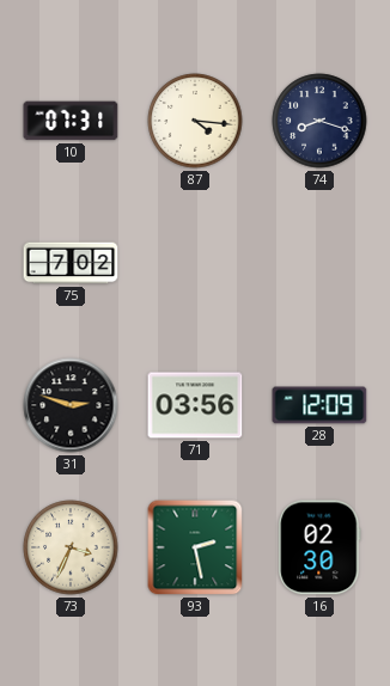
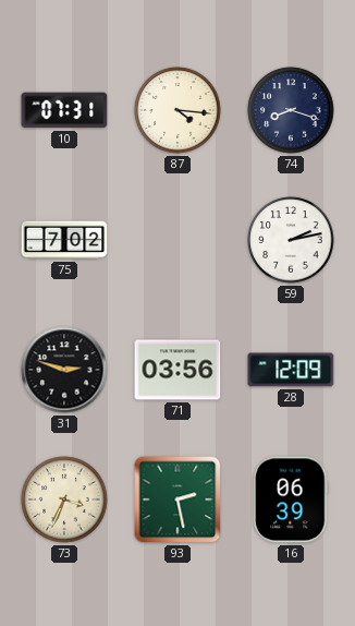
59: none -> 2:13
16: 02:30 -> 06:39
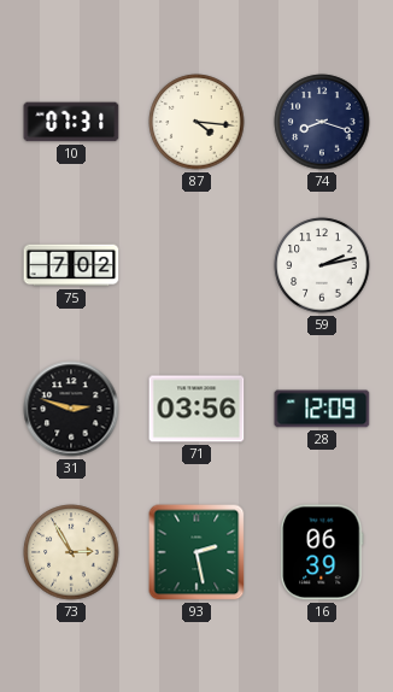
73: 3:34 -> 2:55
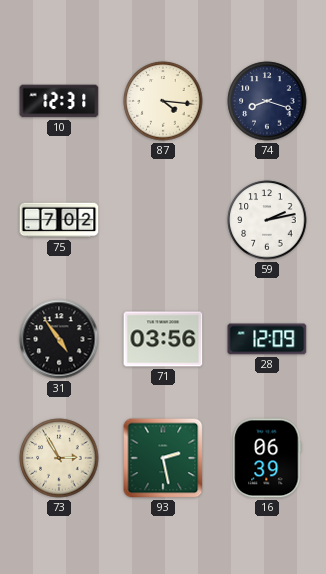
10: 07:31 -> 12:31
31: 2:48 -> 4:54
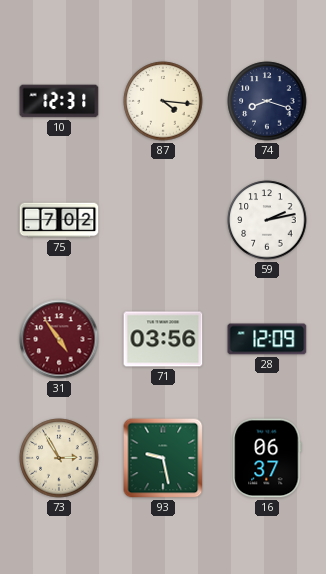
31 dial: black -> burgundy
93: 2:28 -> 9:28
16: 06:39 -> 06:37
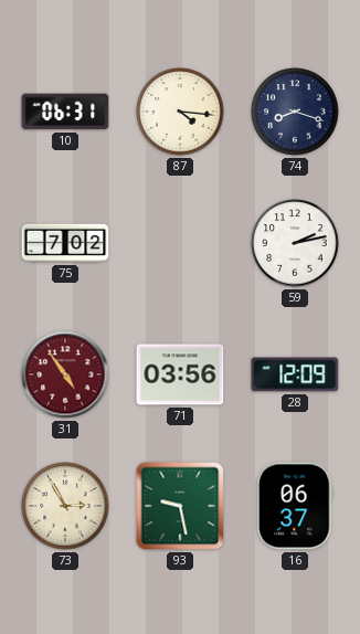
10: 12:31 -> 06:31
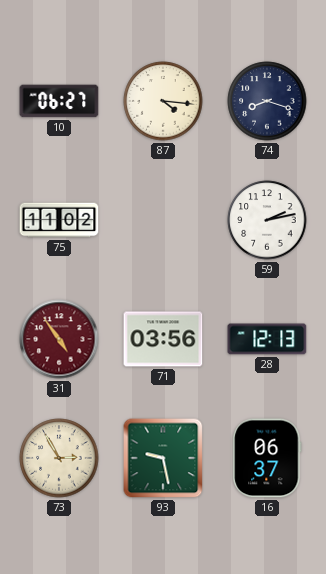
10: 06:31 -> 06:27
75: 7:02 -> 11:02
28: 12:09 -> 12:13
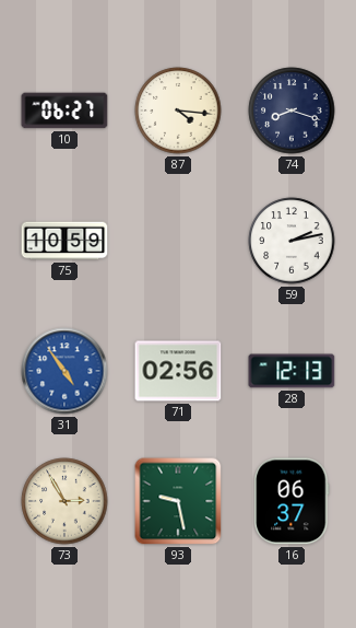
75: 11:02 -> 10:59
31 dial: burgundy -> blue
71: 03:56 -> 02:56
